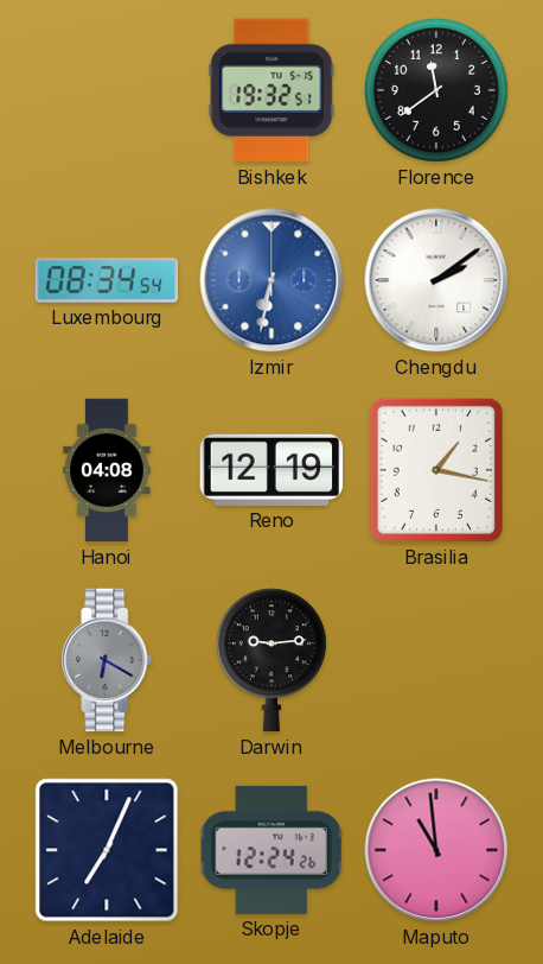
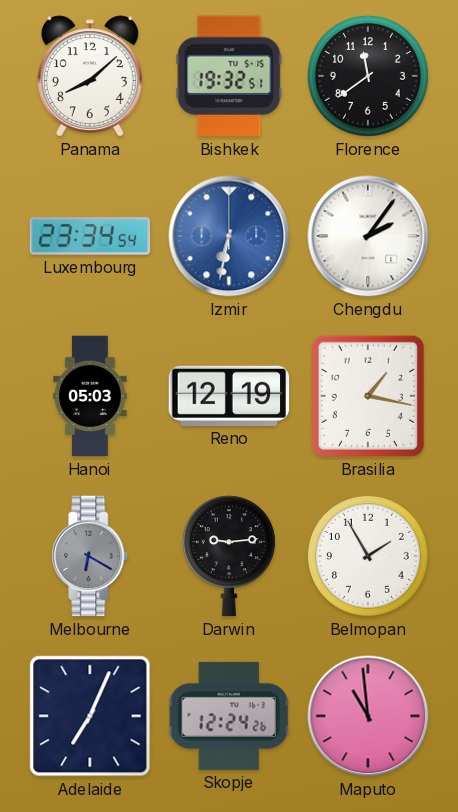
Panama: none -> 8:08
Luxembourg: 08:34 -> 23:34
Chengdu: 2:09 -> 2:06
Hanoi: 04:08 -> 05:03
Belmopan: none -> 1:55
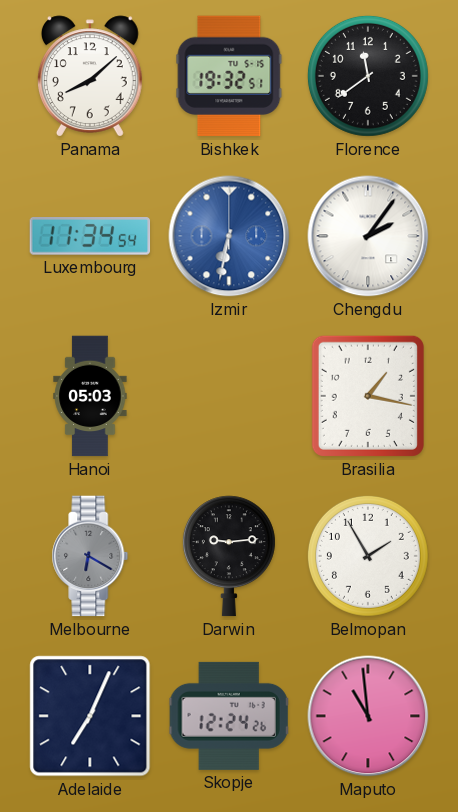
Luxembourg: 23:34 -> 11:34
Reno: 12:19 -> none
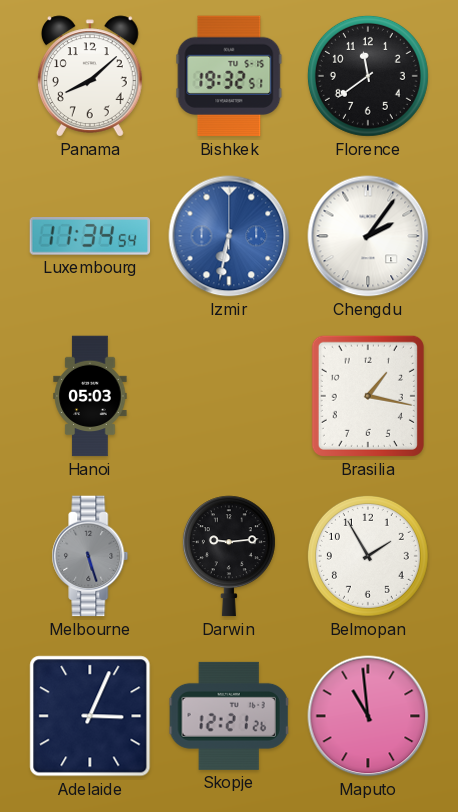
Melbourne: 6:20 -> 5:27
Adelaide: 7:04 -> 3:04
Skopje: 12:24 -> 12:21
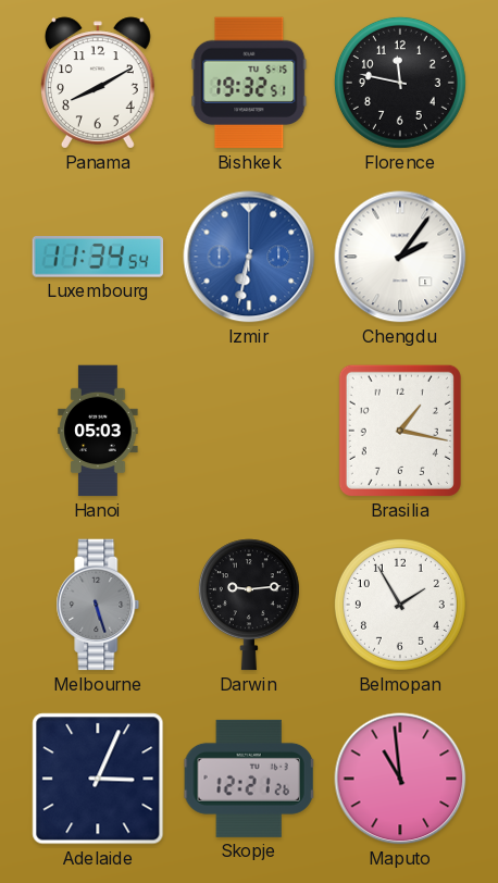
Panama: 8:08 -> 8:10
Florence: 11:39 -> 11:47
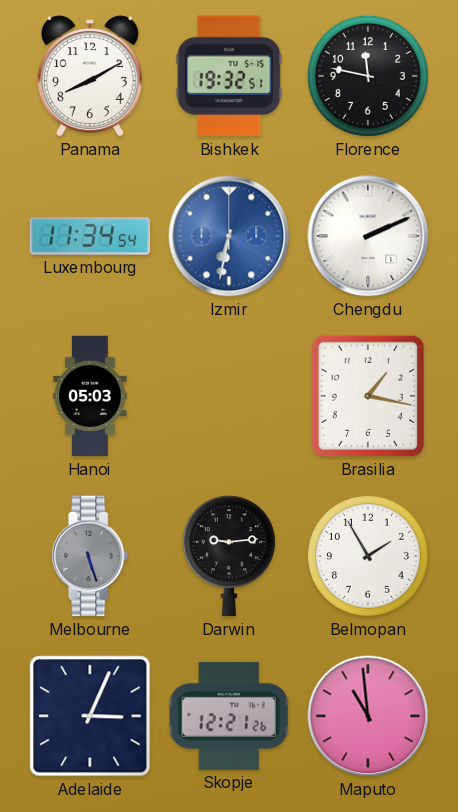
Chengdu: 2:06 -> 2:11
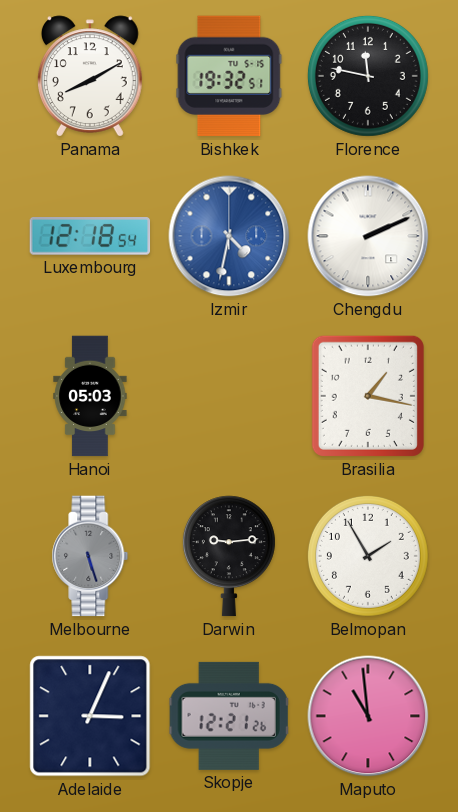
Luxembourg: 11:34 -> 12:18
Izmir: 6:32 -> 4:32
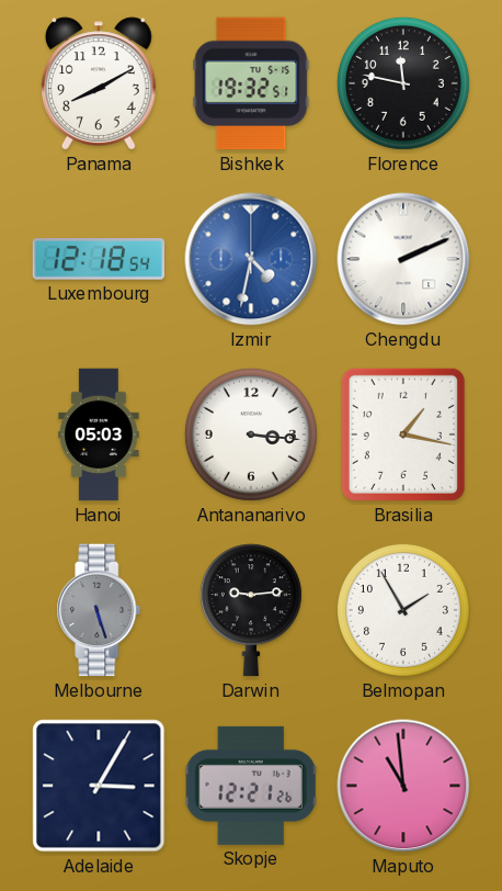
Antananarivo: none -> 3:16
Adelaide: 3:04 -> 3:05
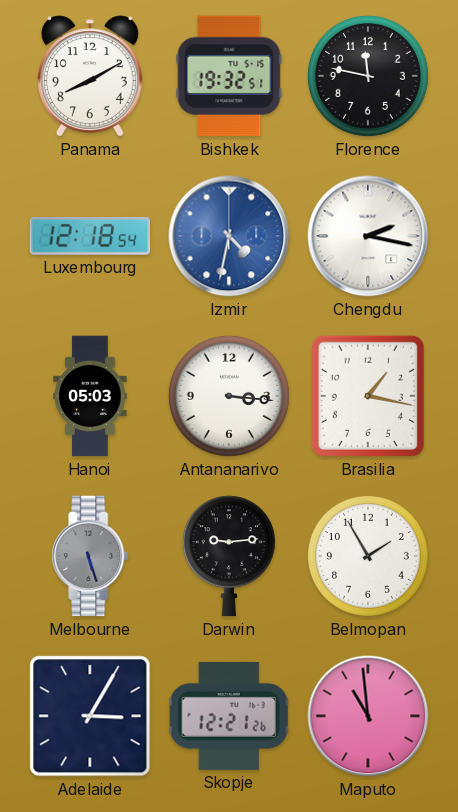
Chengdu: 2:11 -> 2:17
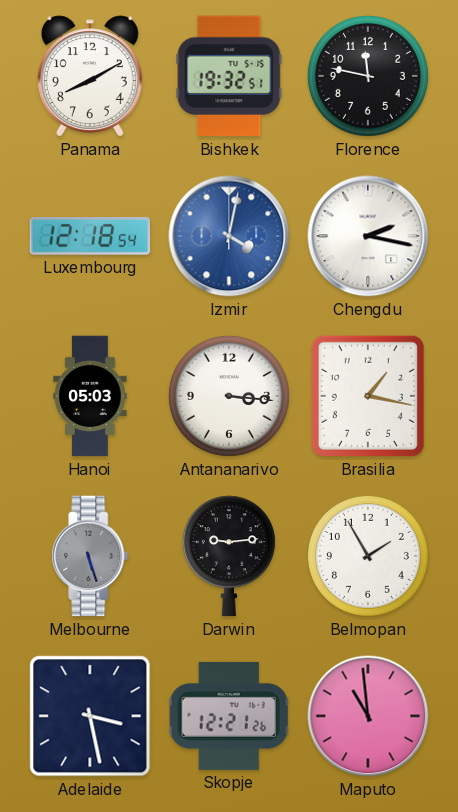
Izmir: 4:32 -> 4:02
Adelaide: 3:05 -> 3:28
